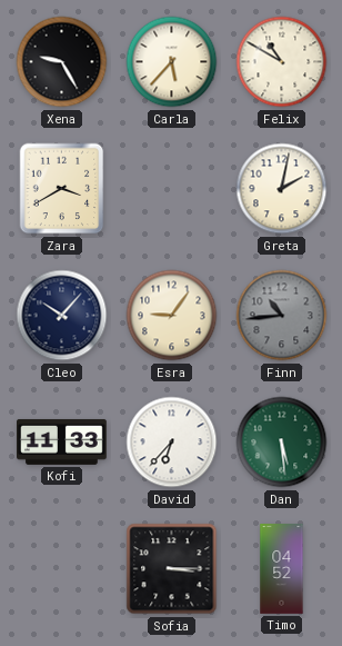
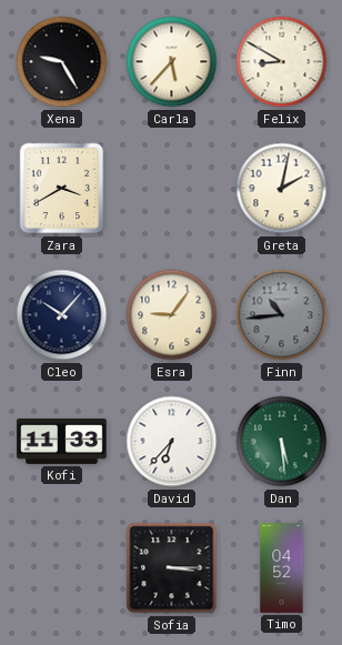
Felix: 10:50 -> 8:50
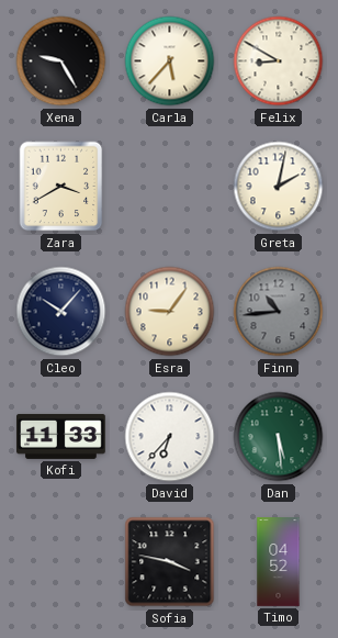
Sofia: 3:15 -> 3:47
